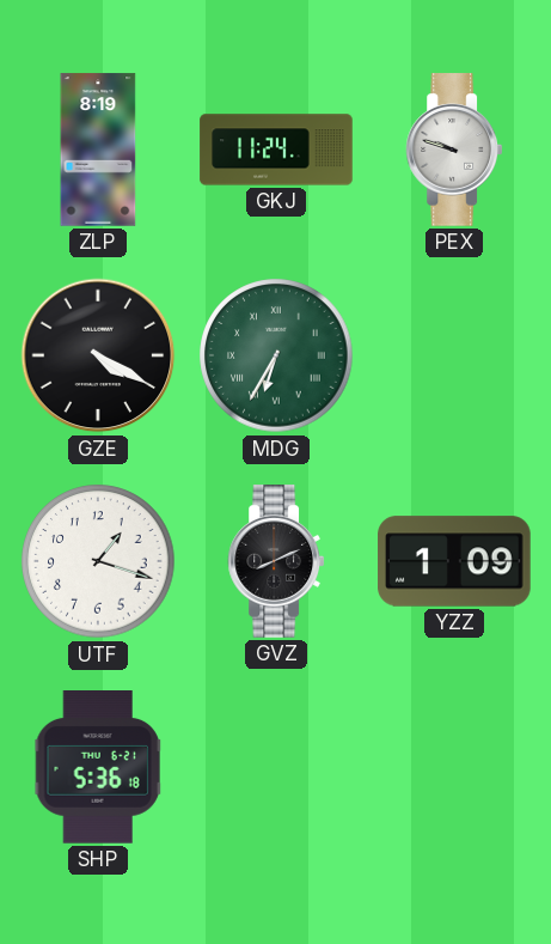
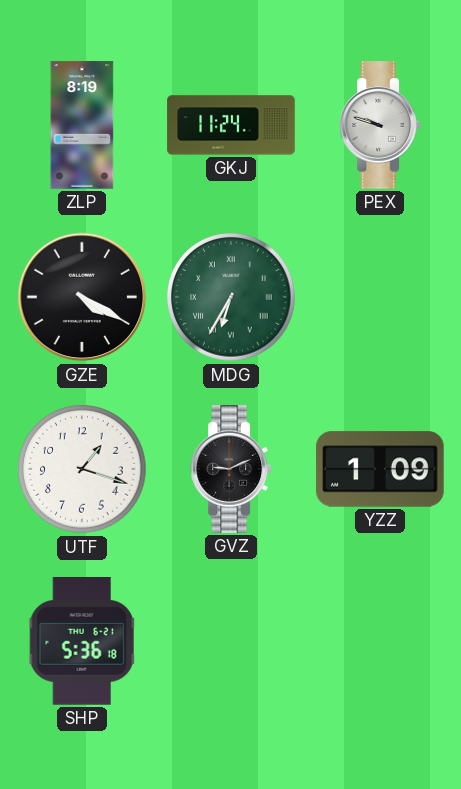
GVZ: 8:11 -> 9:11
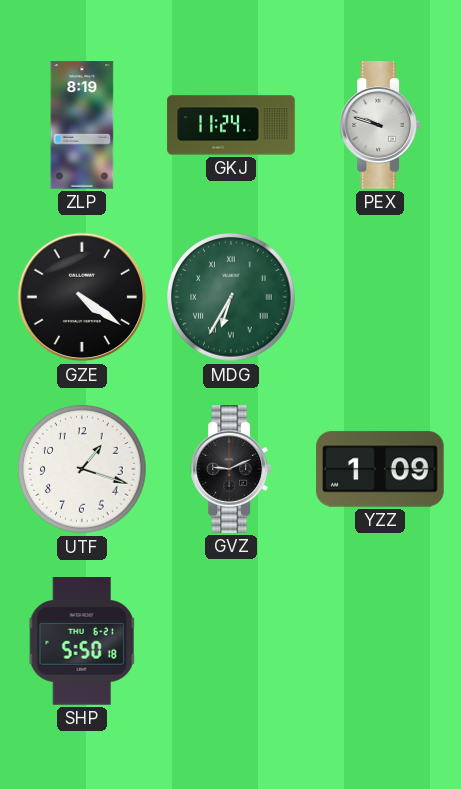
GZE: 4:20 -> 4:21
SHP: 5:36 -> 5:50
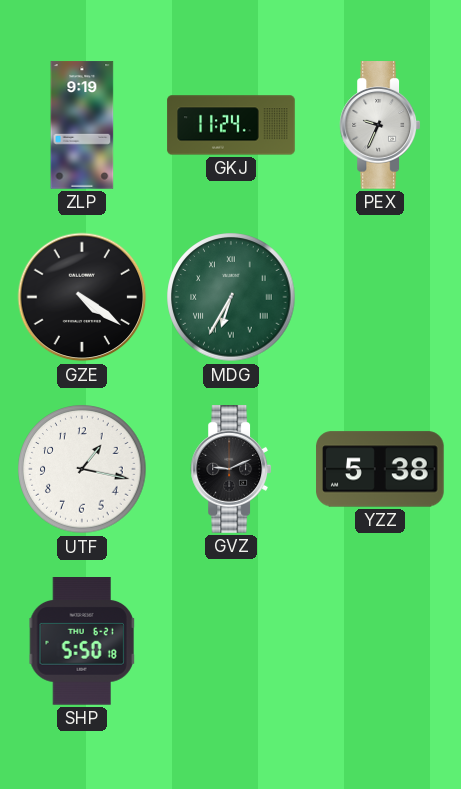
ZLP: 8:19 -> 9:19
PEX: 9:48 -> 9:34
UTF: 1:18 -> 1:17
YZZ: 1:09 -> 5:38
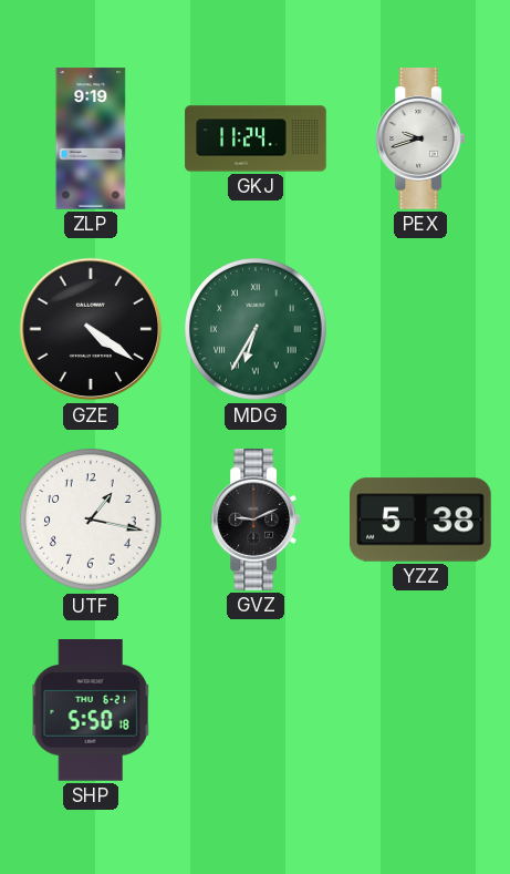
PEX: 9:34 -> 9:42
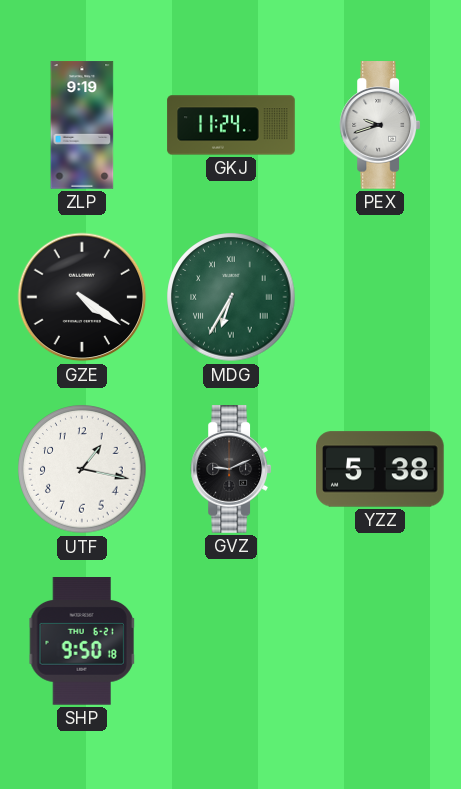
SHP: 5:50 -> 9:50
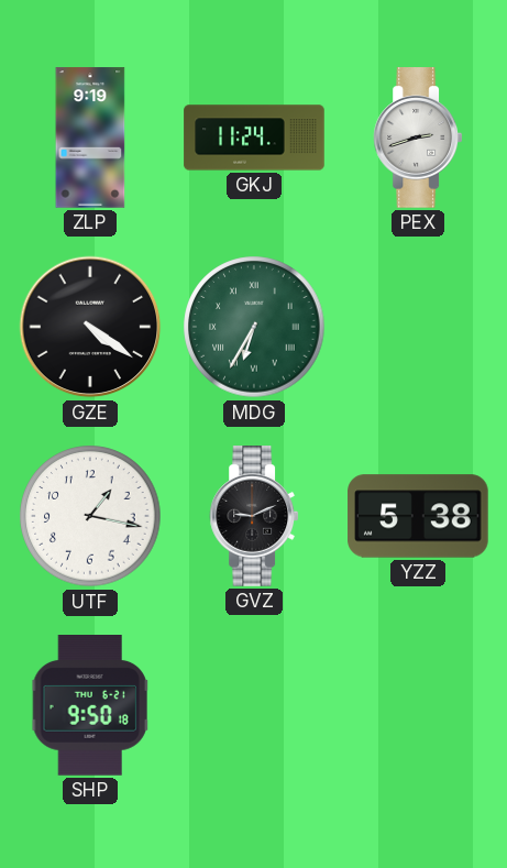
PEX: 9:42 -> 2:42
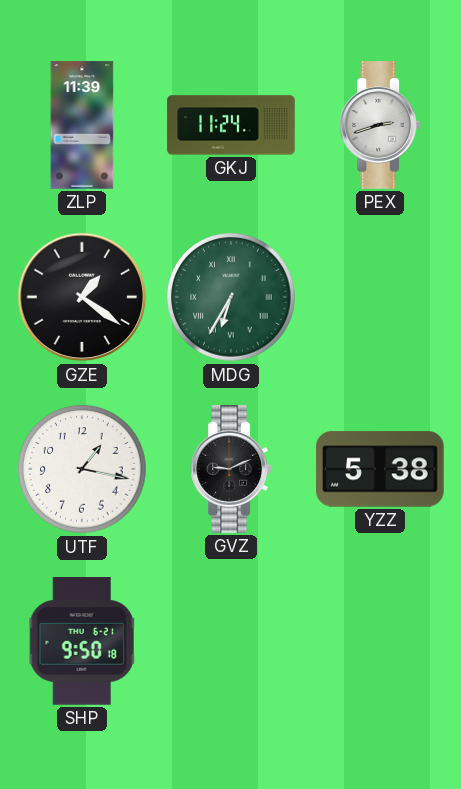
ZLP: 9:19 -> 11:39
GZE: 4:21 -> 1:21
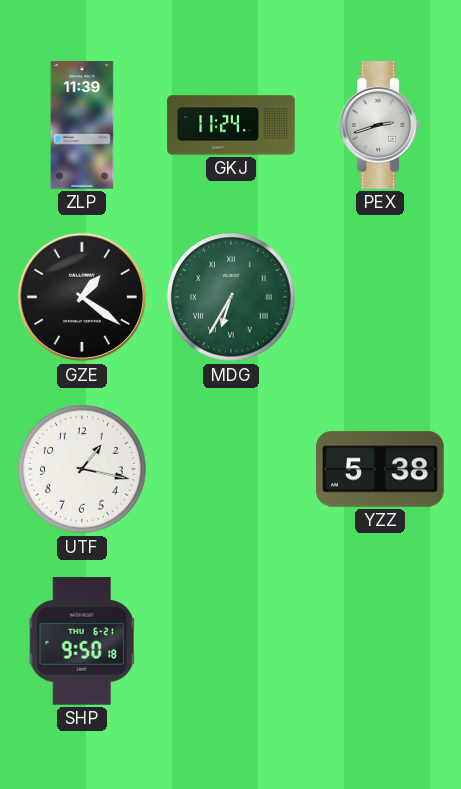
GVZ: 9:11 -> none
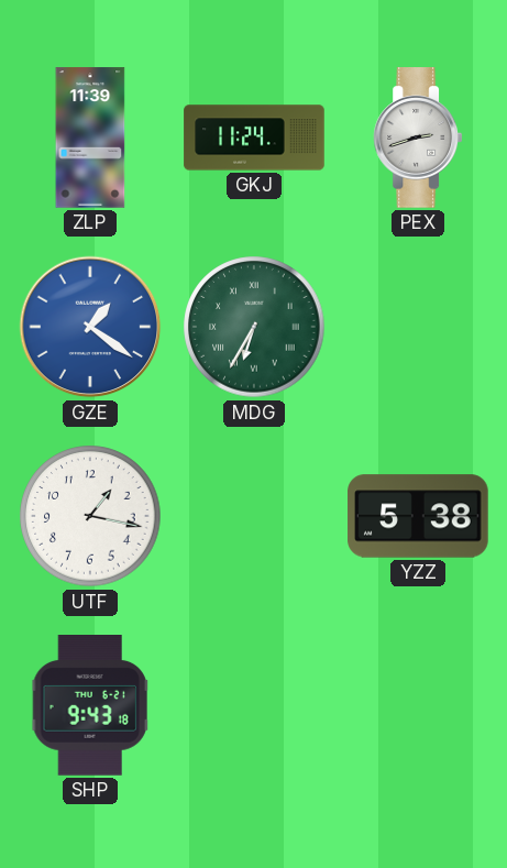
GZE dial: black -> blue
SHP: 9:50 -> 9:43
